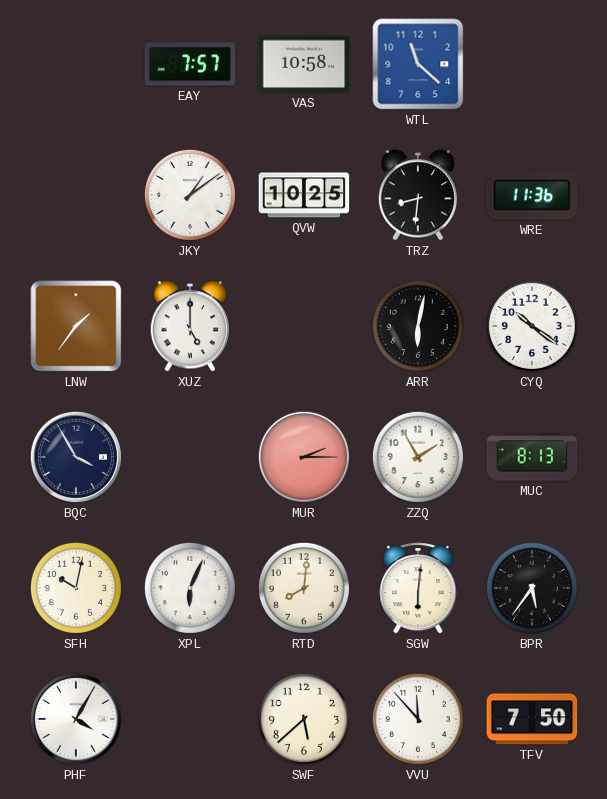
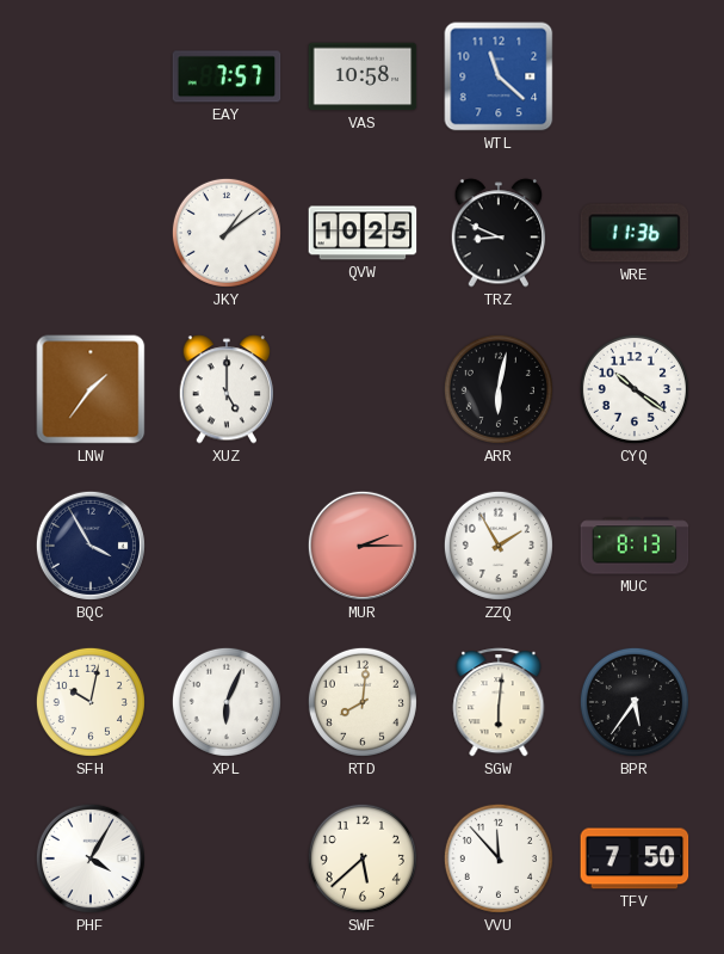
TRZ: 8:31 -> 8:49
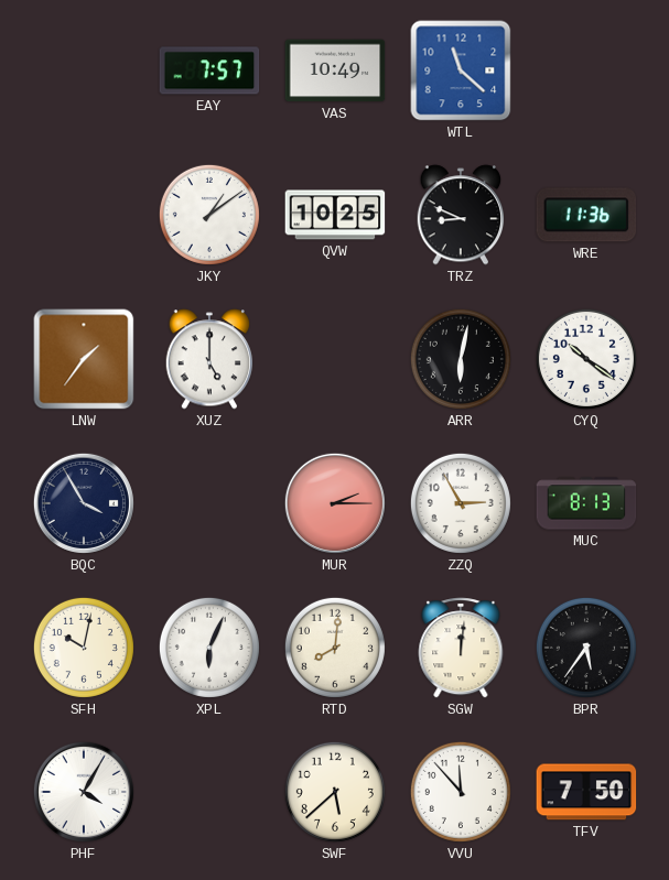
VAS: 10:58 -> 10:49
ZZQ: 1:55 -> 2:55
SGW: 6:01 -> 12:01
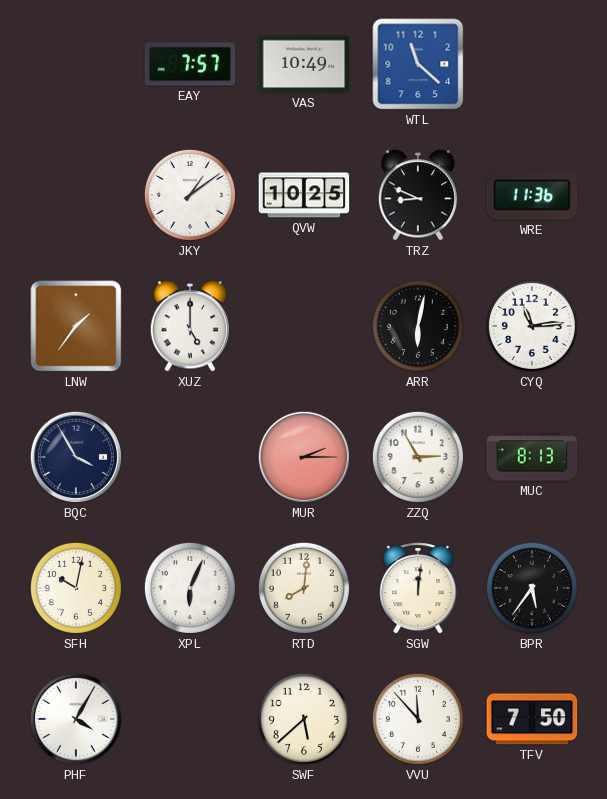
CYQ: 10:21 -> 11:14
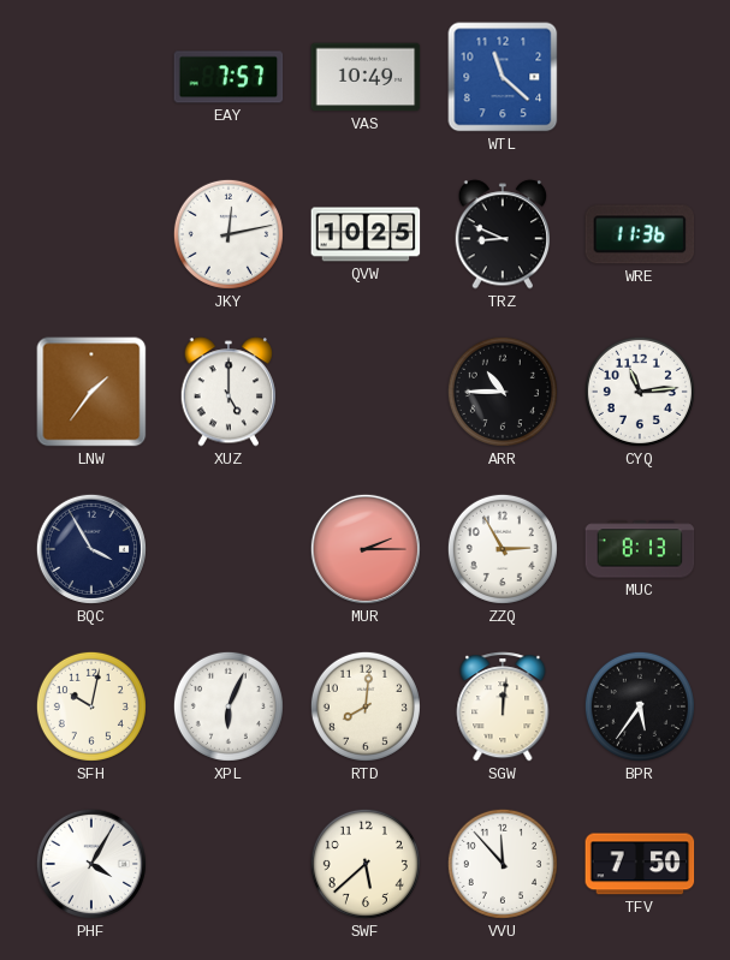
JKY: 1:09 -> 12:13
ARR: 6:02 -> 10:45
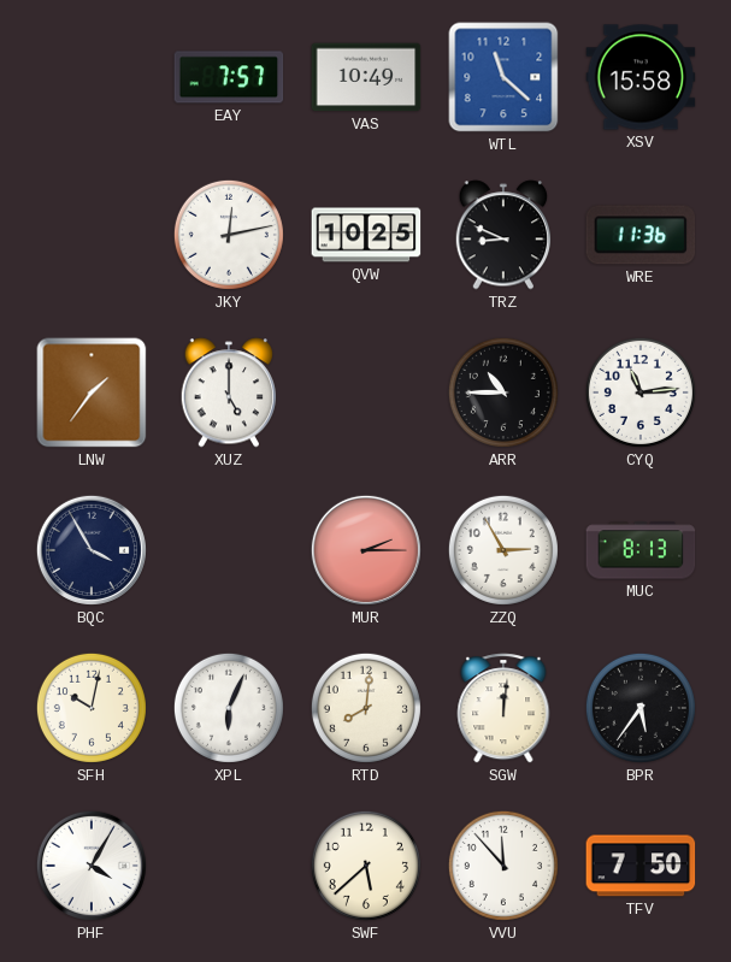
XSV: none -> 15:58
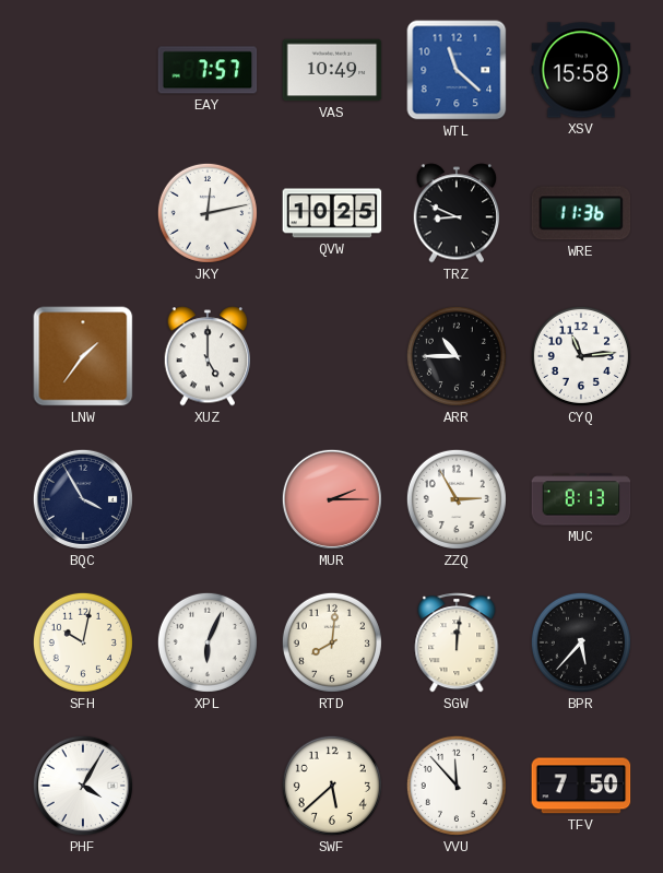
BPR: 5:36 -> 5:37
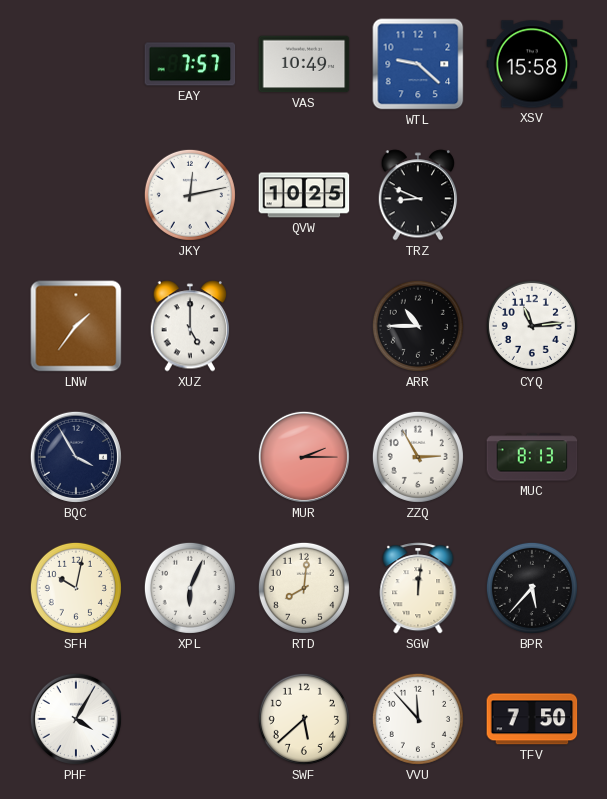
WTL: 11:22 -> 9:22
WRE: 11:36 -> none
